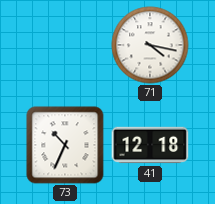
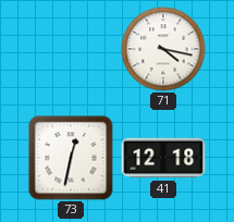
73: 10:34 -> 12:32
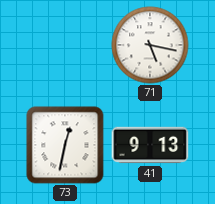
71: 4:17 -> 5:17
41: 12:18 -> 9:13
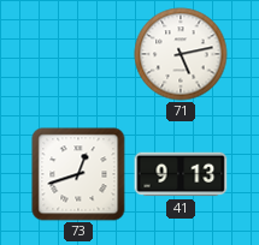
71: 5:17 -> 5:13
73: 12:32 -> 12:42
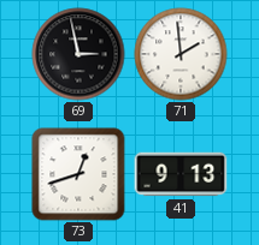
69: none -> 2:58
71: 5:13 -> 1:59
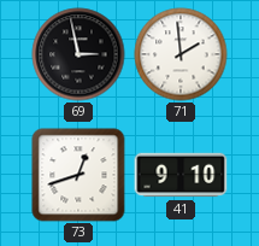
41: 9:13 -> 9:10
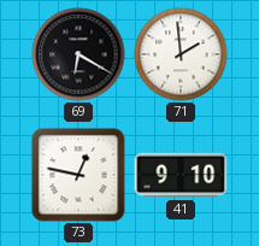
69: 2:58 -> 6:20
73: 12:42 -> 12:47
